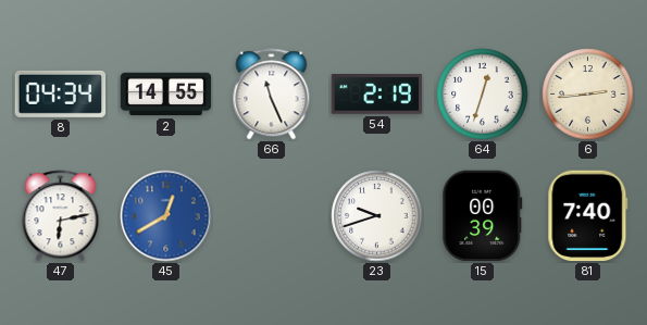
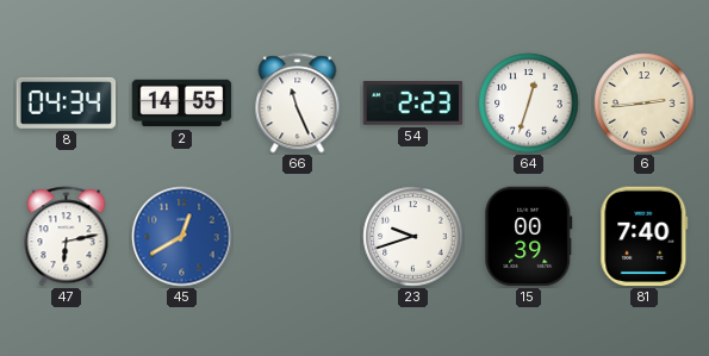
54: 2:19 -> 2:23
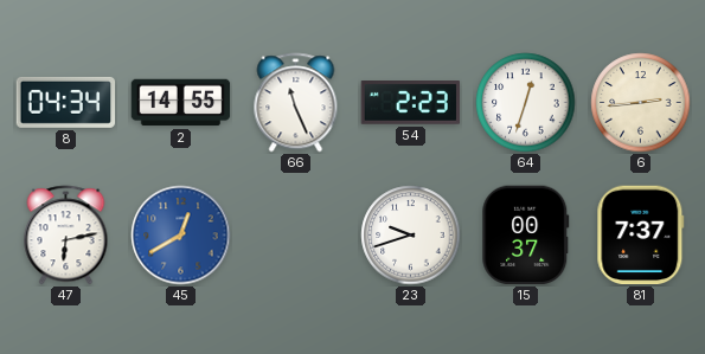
15: 00:39 -> 00:37
81: 7:40 -> 7:37
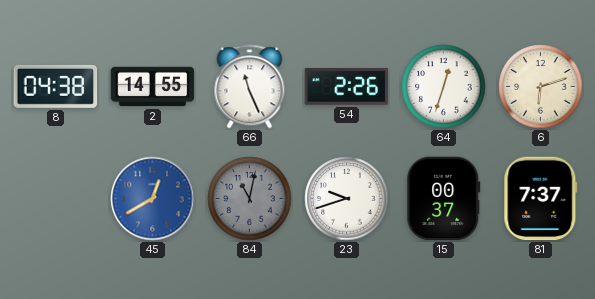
8: 04:34 -> 04:38
54: 2:23 -> 2:26
6: 2:44 -> 6:12
47: 6:13 -> none
84: none -> 11:02
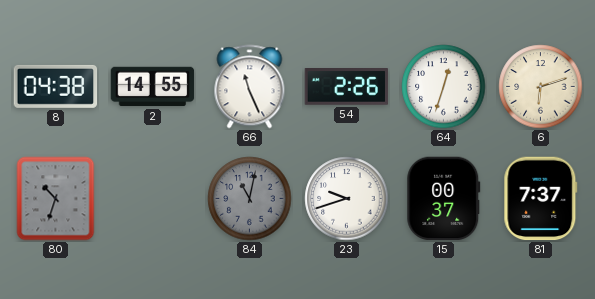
80: none -> 10:33
45: 12:40 -> none
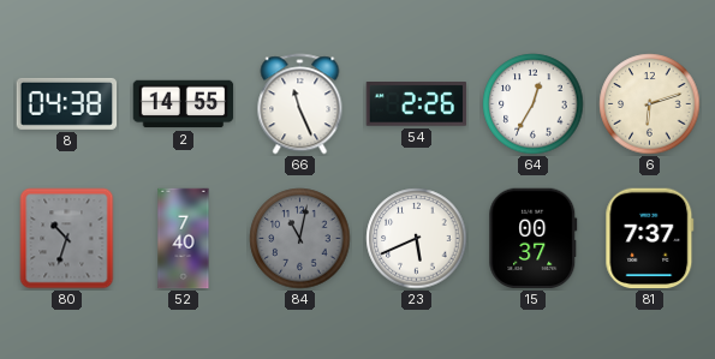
64: 12:33 -> 12:35
52: none -> 7:40
23: 9:42 -> 5:41
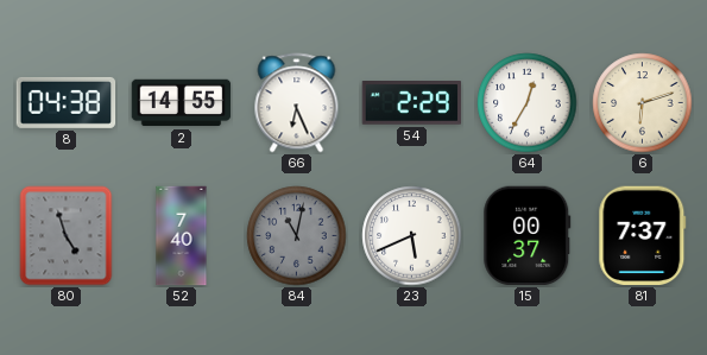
66: 11:26 -> 6:26
54: 2:26 -> 2:29
80: 10:33 -> 4:57
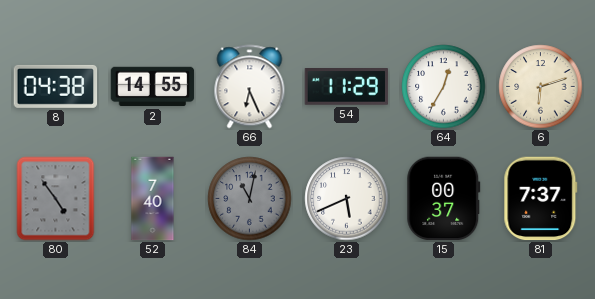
54: 2:29 -> 11:29
80: 4:57 -> 4:54
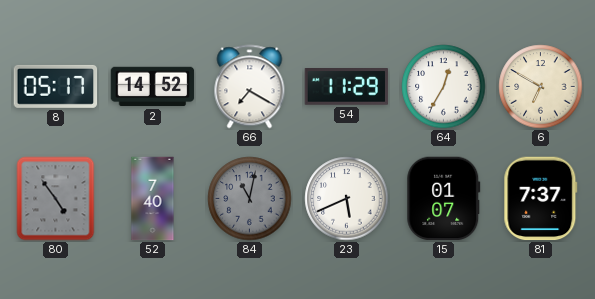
8: 04:38 -> 05:17
2: 14:55 -> 14:52
66: 6:26 -> 7:20
6: 6:12 -> 6:50
15: 00:37 -> 01:07
